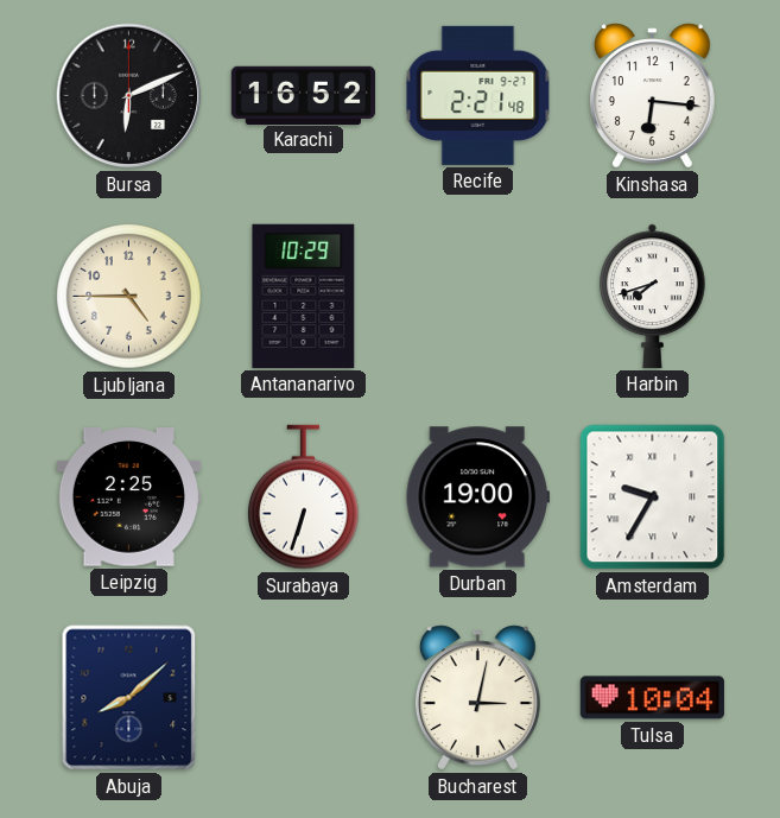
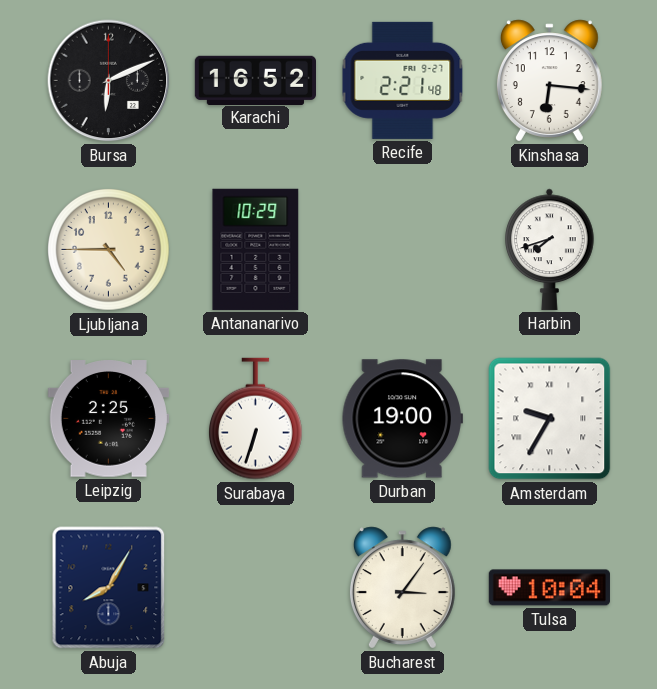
Abuja: 8:08 -> 8:05
Bucharest: 3:02 -> 3:06
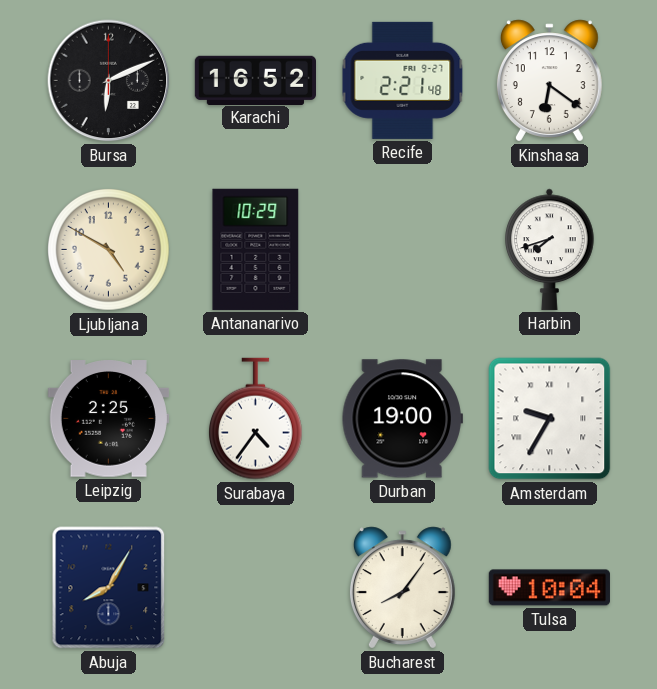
Kinshasa: 6:16 -> 6:21
Ljubljana: 4:45 -> 4:50
Surabaya: 6:33 -> 4:36
Bucharest: 3:06 -> 8:06
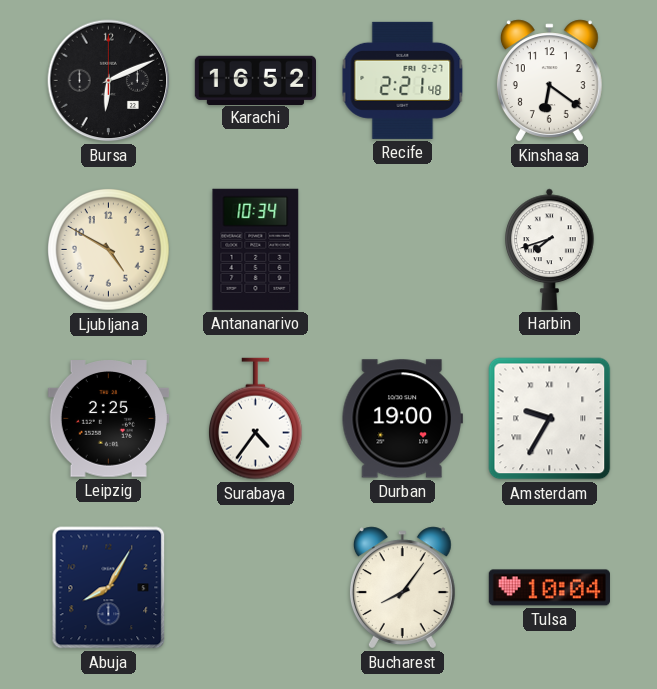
Antananarivo: 10:29 -> 10:34
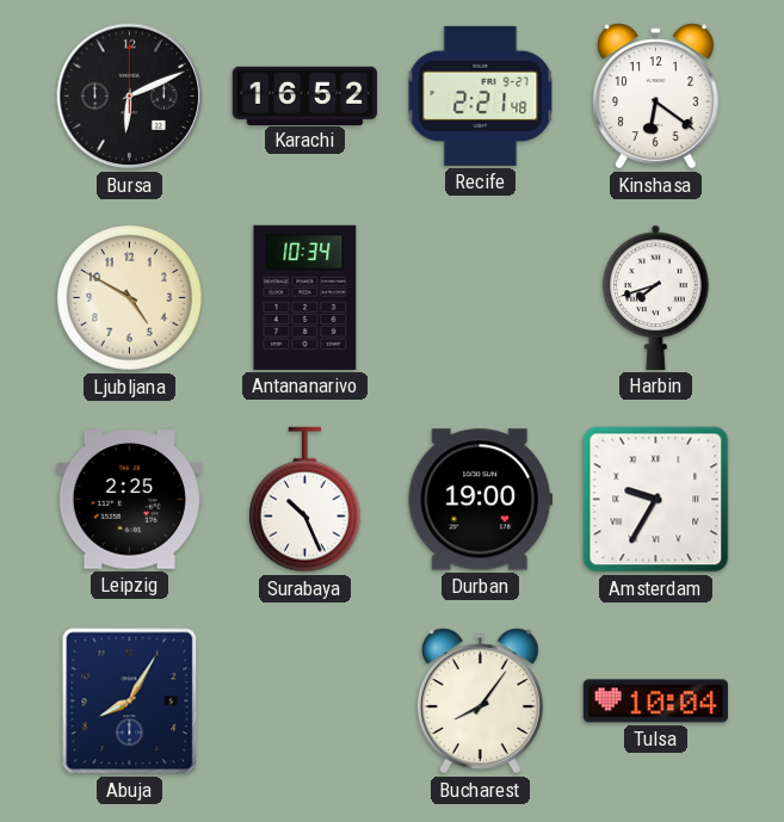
Surabaya: 4:36 -> 10:26
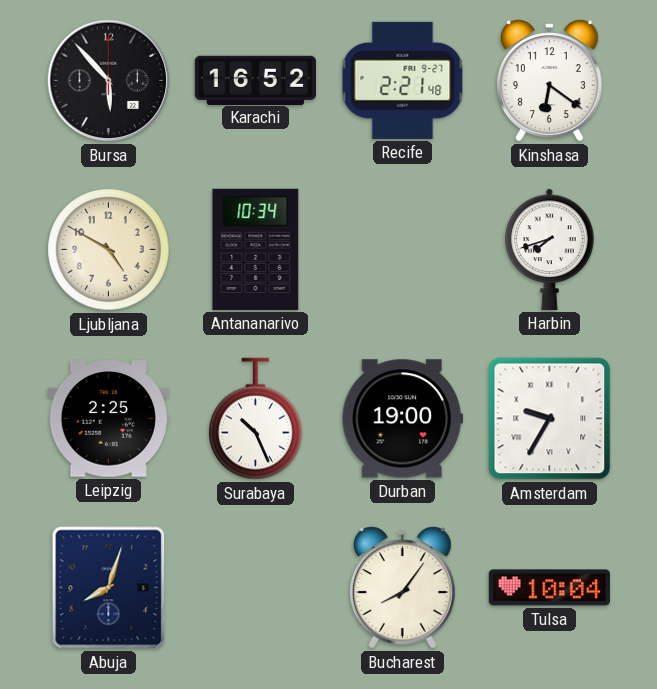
Bursa: 6:11 -> 5:53
Abuja: 8:05 -> 8:03
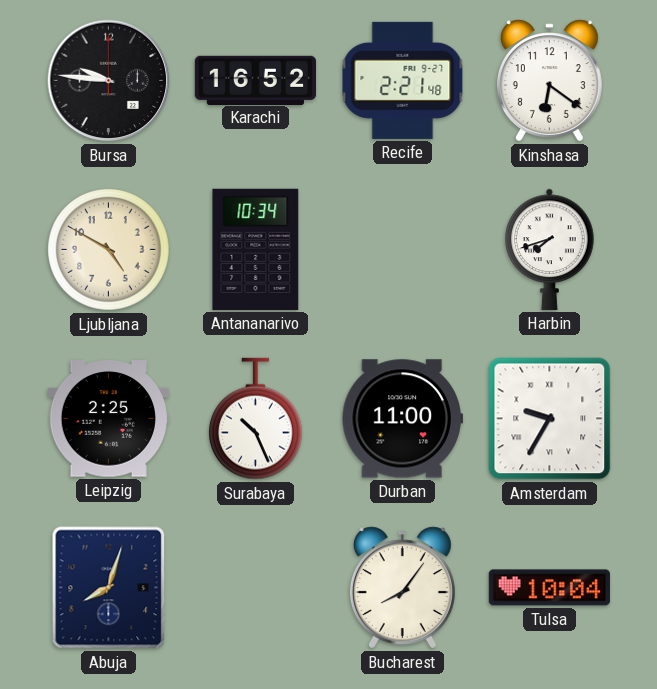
Bursa: 5:53 -> 9:46
Durban: 19:00 -> 11:00
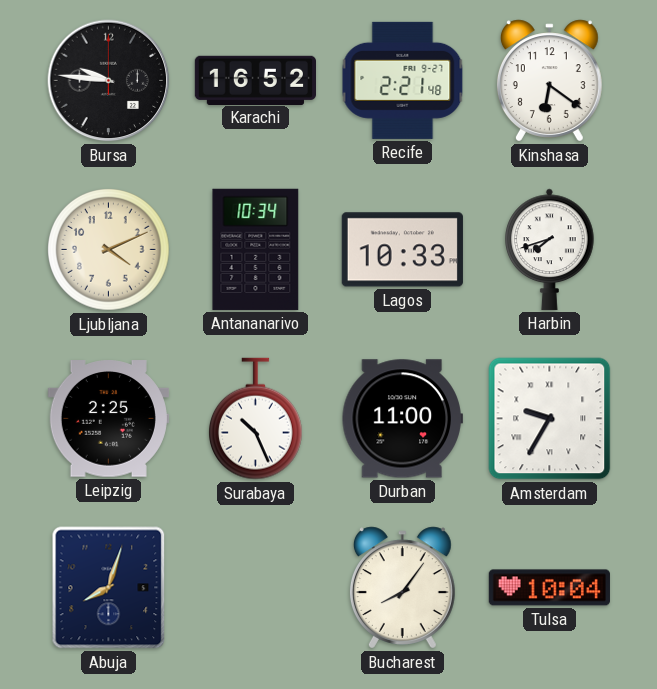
Ljubljana: 4:50 -> 4:11
Lagos: none -> 10:33
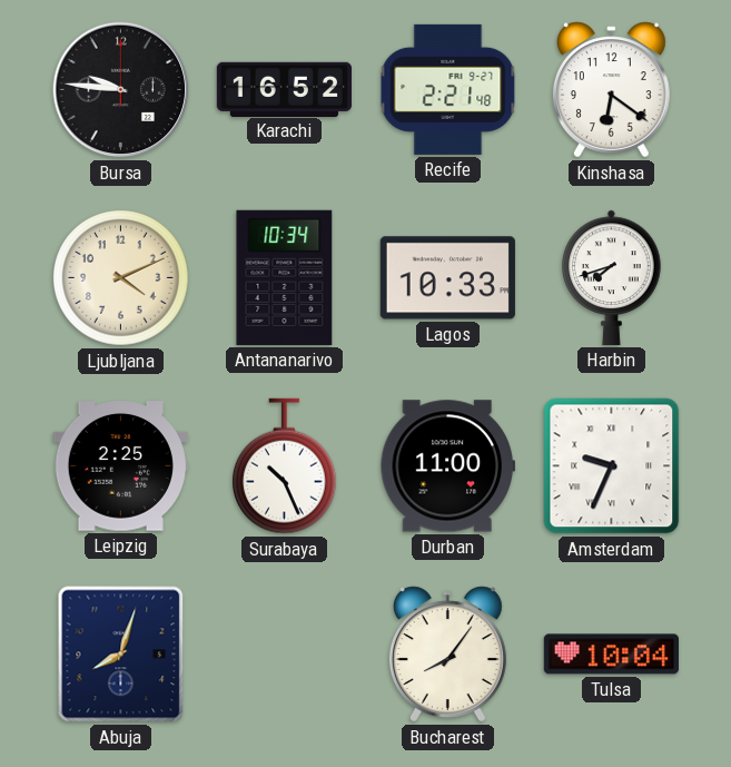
Amsterdam: 9:35 -> 9:34
